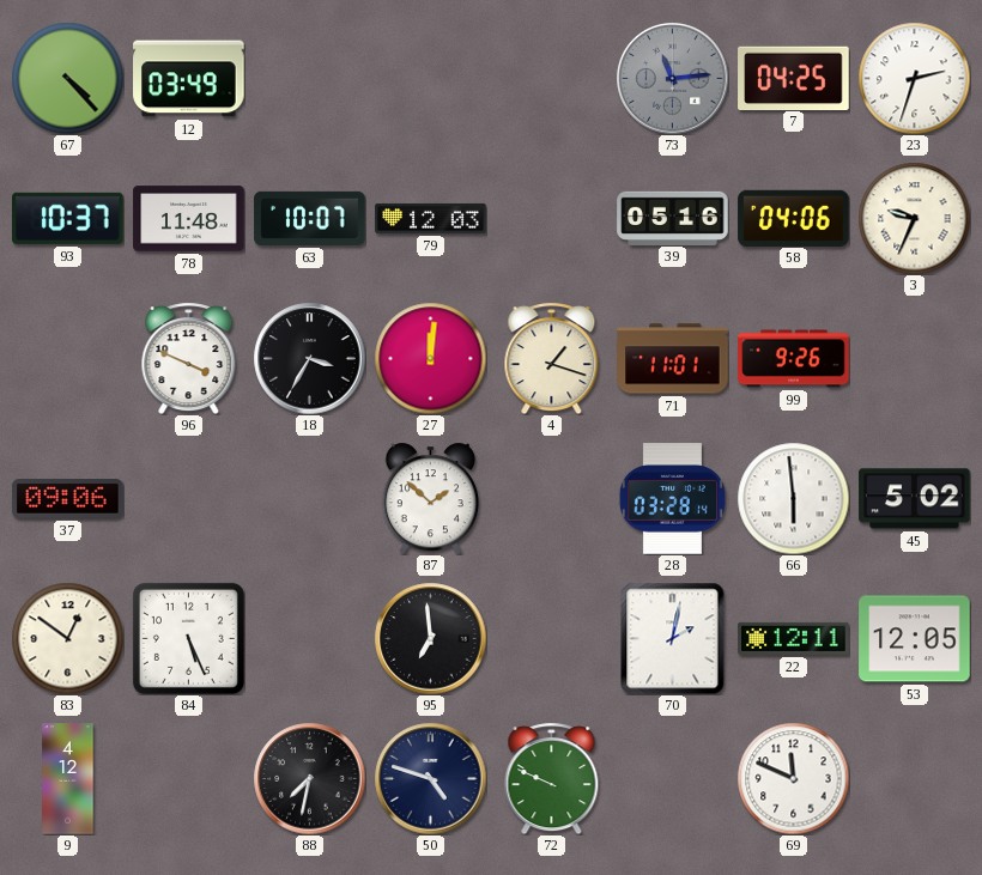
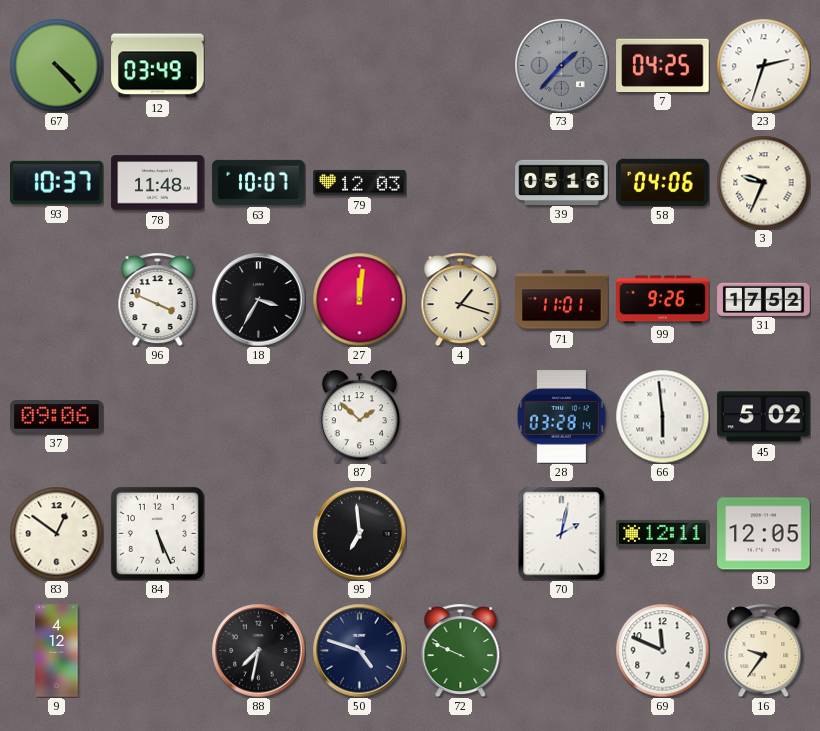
73: 11:14 -> 1:37
31: none -> 17:52
16: none -> 9:36
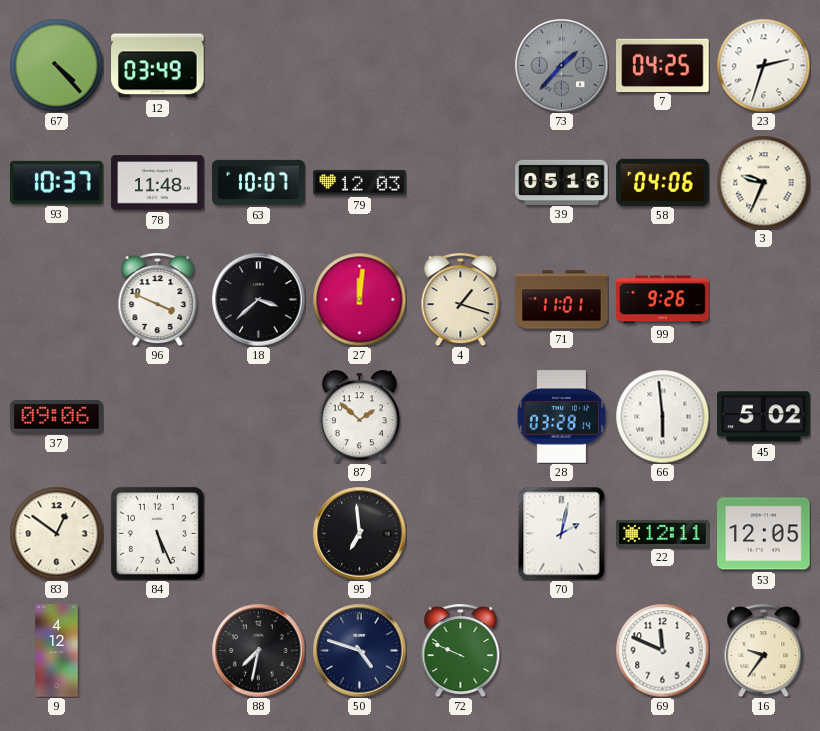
18: 3:35 -> 3:38
31: 17:52 -> none
